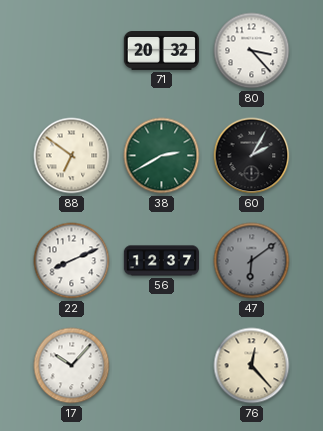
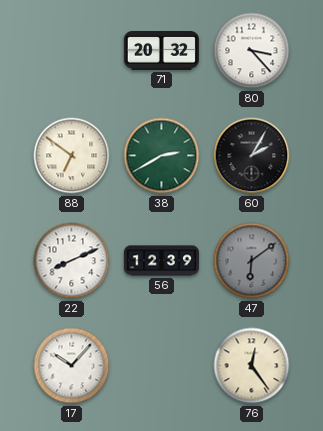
56: 12:37 -> 12:39
76: 12:23 -> 12:24
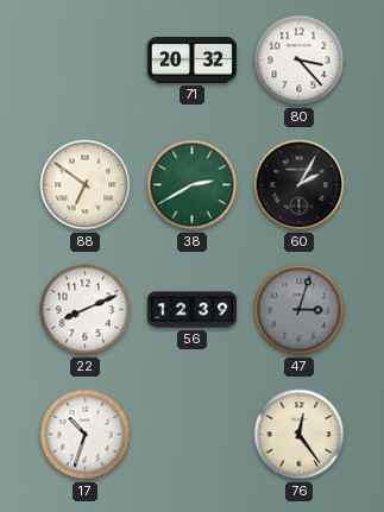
47: 6:09 -> 3:03
17: 10:07 -> 10:33
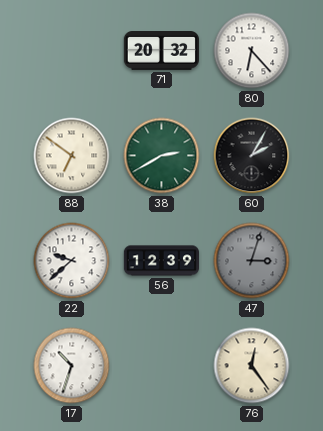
80: 3:23 -> 6:23
22: 8:11 -> 9:38
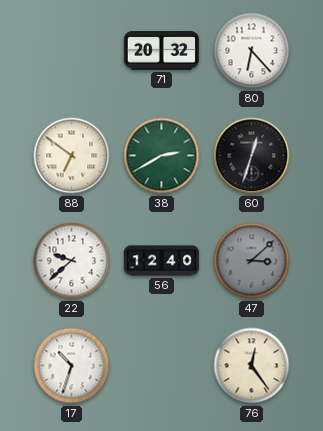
60: 2:05 -> 12:33
56: 12:39 -> 12:40
47: 3:03 -> 3:08
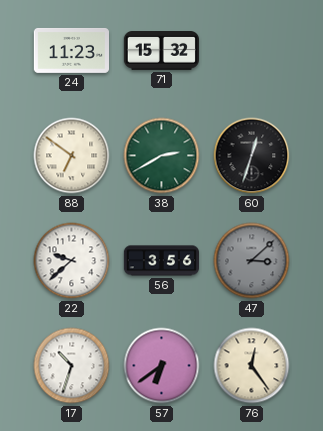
24: none -> 11:23
71: 20:32 -> 15:32
80: 6:23 -> none
56: 12:40 -> 3:56
57: none -> 6:39
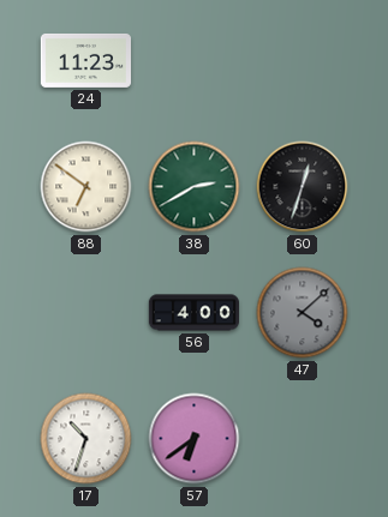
71: 15:32 -> none
22: 9:38 -> none
56: 3:56 -> 4:00
47: 3:08 -> 4:08
76: 12:24 -> none
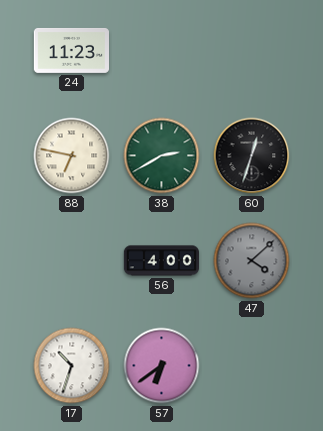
88: 6:51 -> 6:47
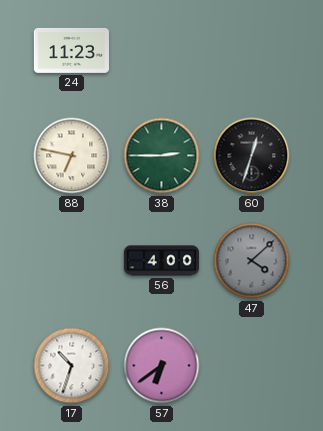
38: 2:40 -> 2:45
